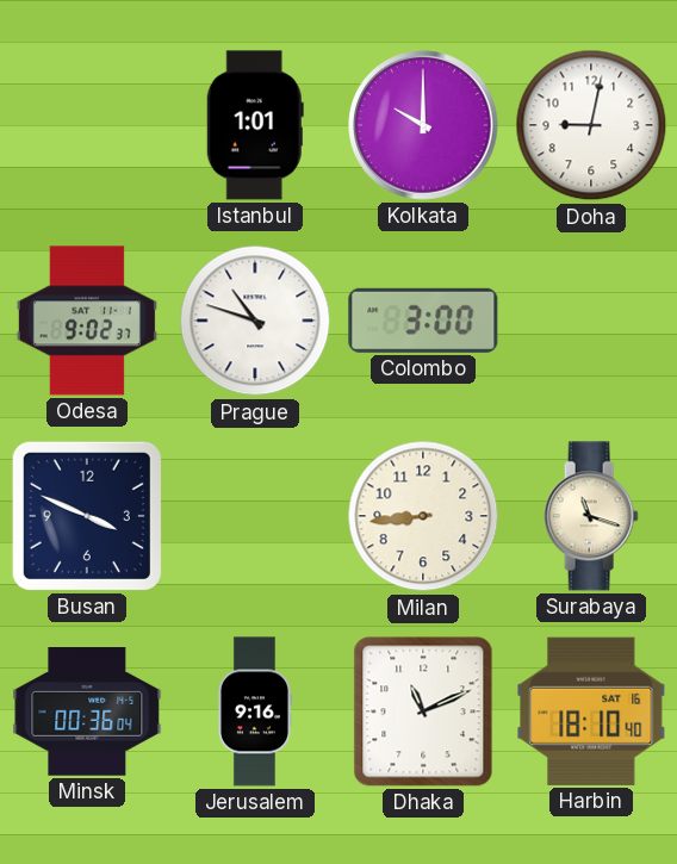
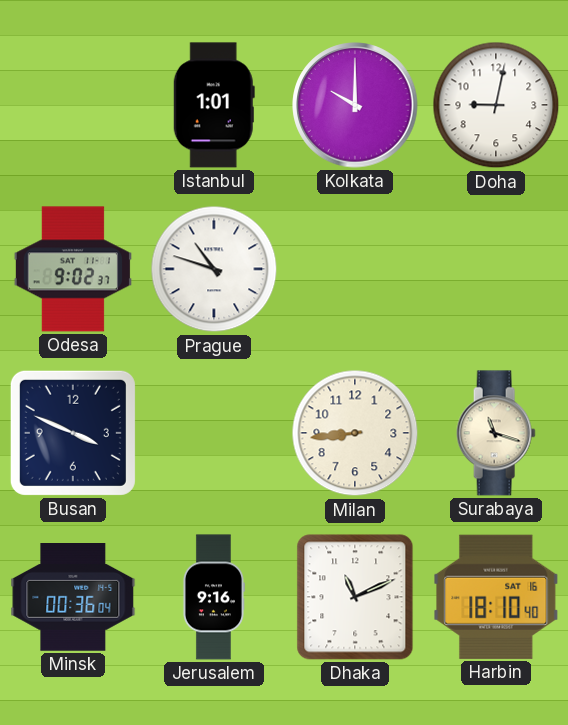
Colombo: 3:00 -> none
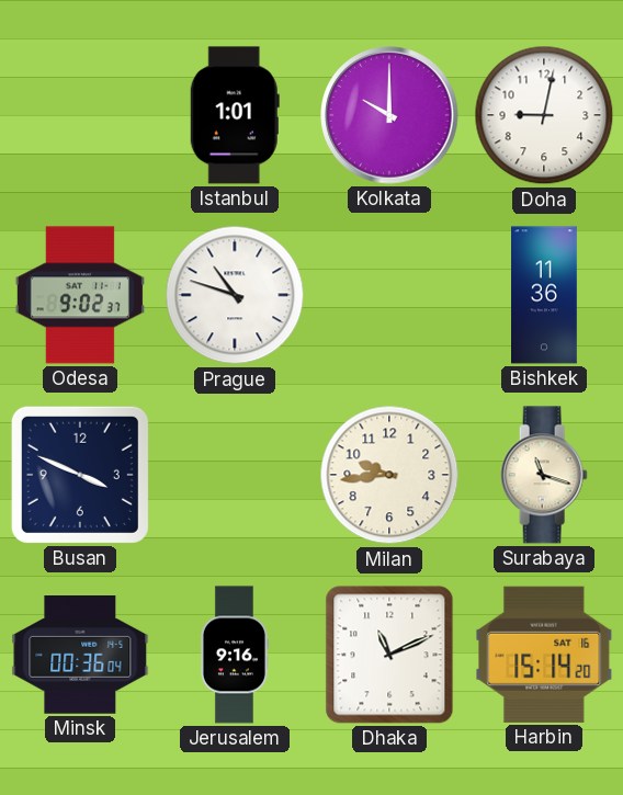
Bishkek: none -> 11:36
Milan: 8:44 -> 9:44
Harbin: 18:10 -> 15:14
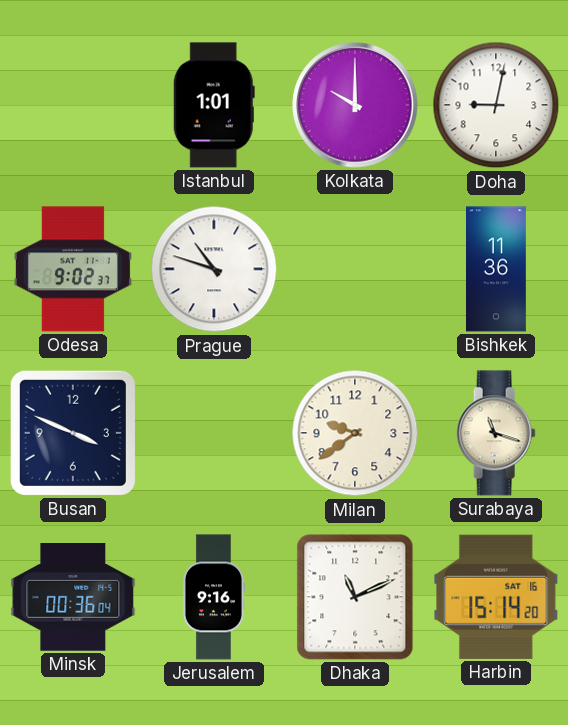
Milan: 9:44 -> 9:39
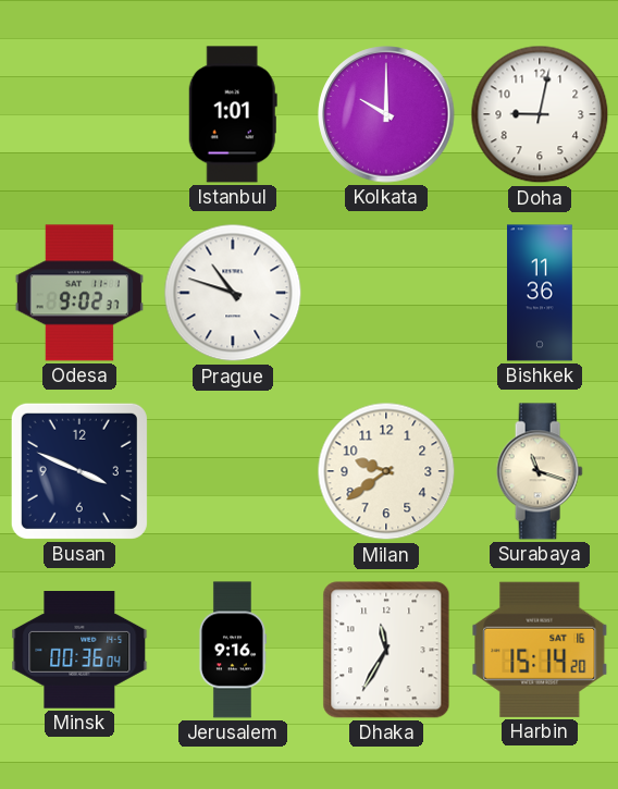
Dhaka: 11:11 -> 11:35
